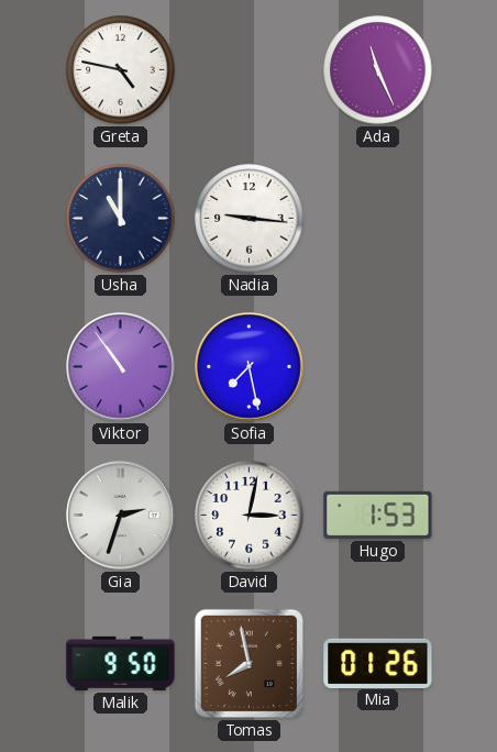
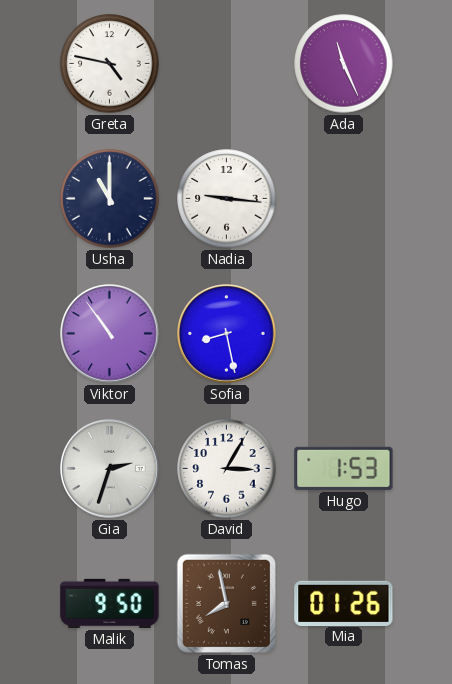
Sofia: 7:28 -> 8:28
David: 3:02 -> 3:05
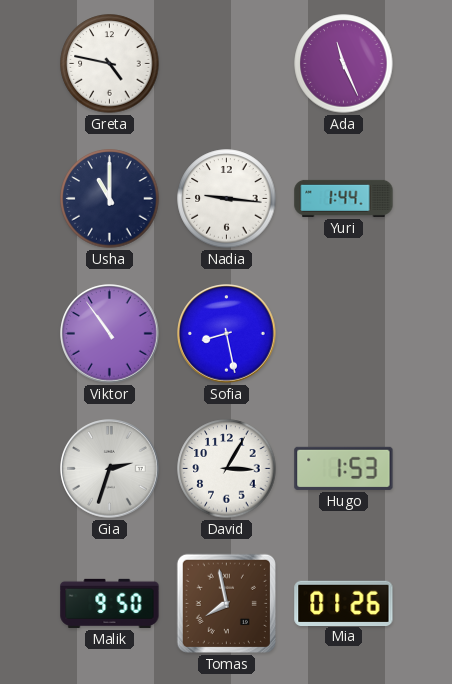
Yuri: none -> 1:44
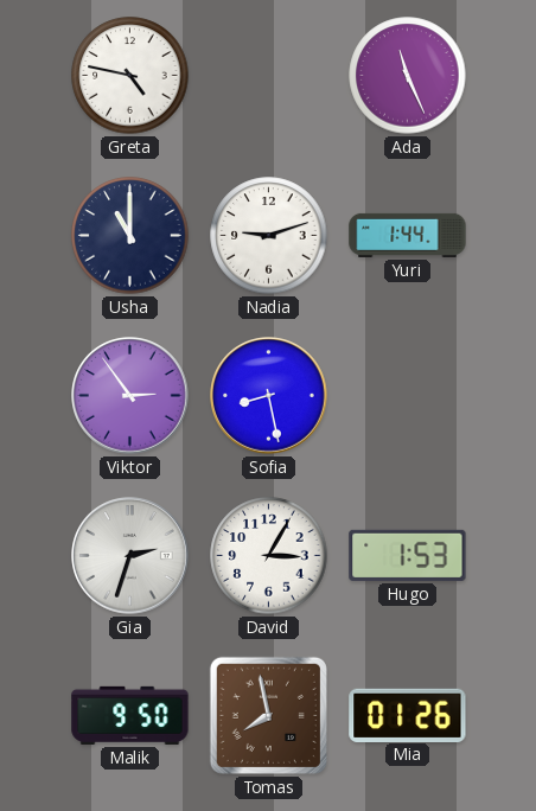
Nadia: 9:16 -> 9:12
Viktor: 10:54 -> 2:54
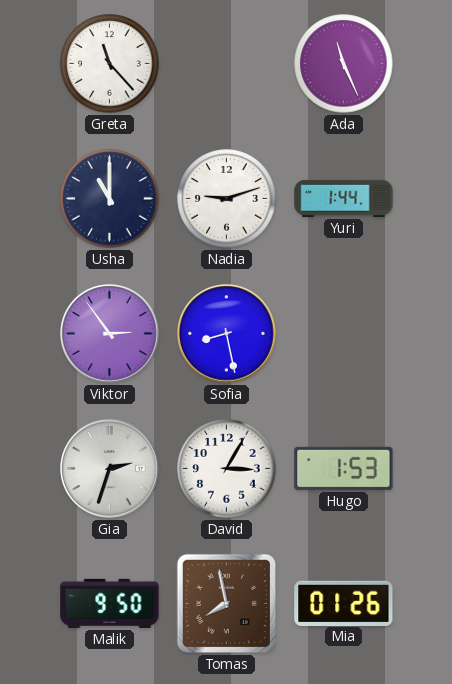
Greta: 4:47 -> 11:23
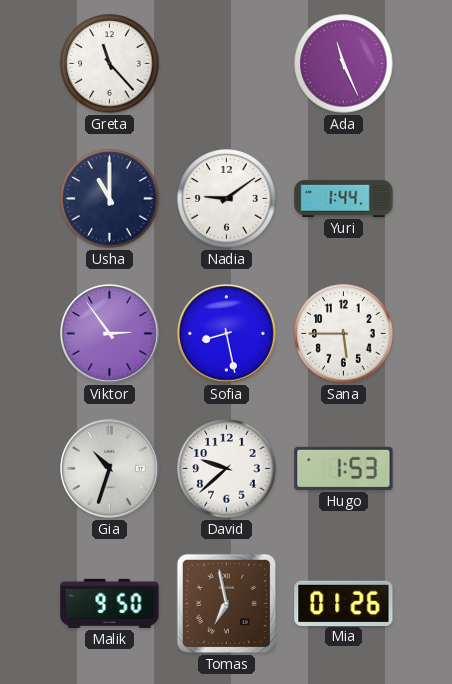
Nadia: 9:12 -> 9:09
Sana: none -> 5:45
Gia: 2:33 -> 10:33
David: 3:05 -> 9:38
Tomas: 7:58 -> 6:58
